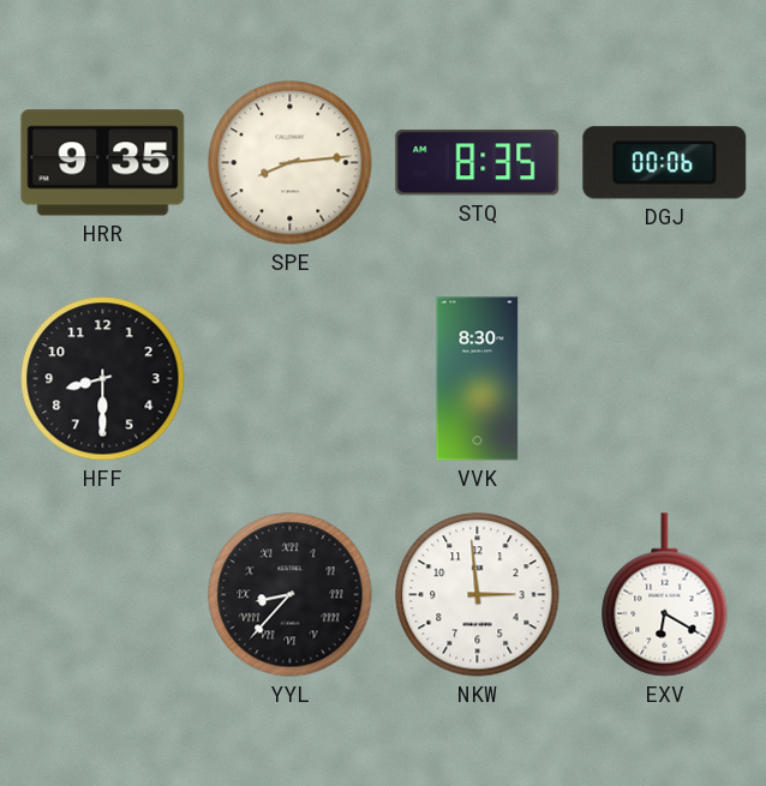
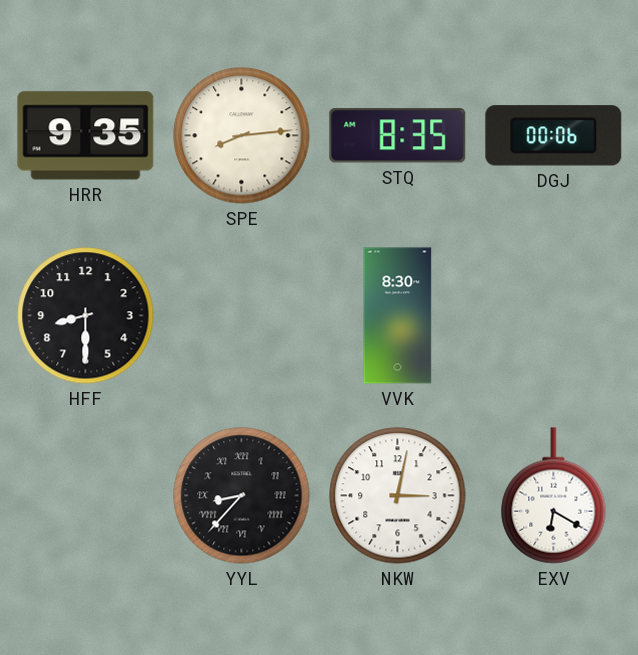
NKW: 2:59 -> 3:02
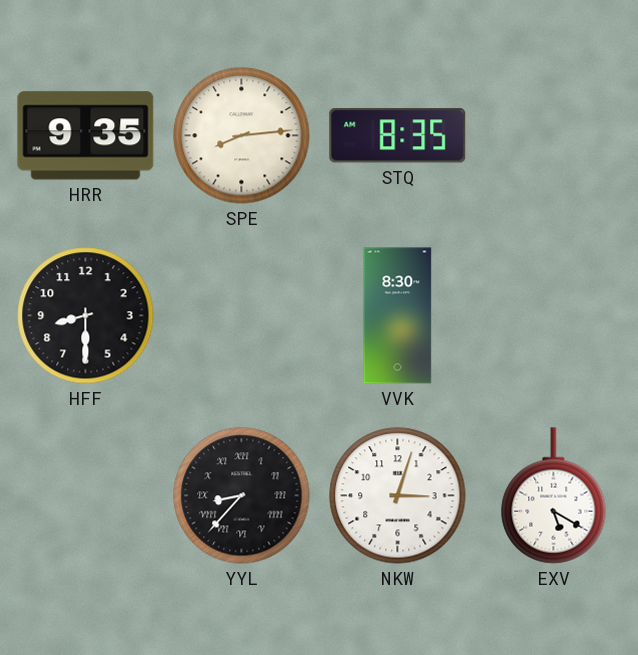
DGJ: 00:06 -> none
NKW: 3:02 -> 3:03
EXV: 6:20 -> 5:20
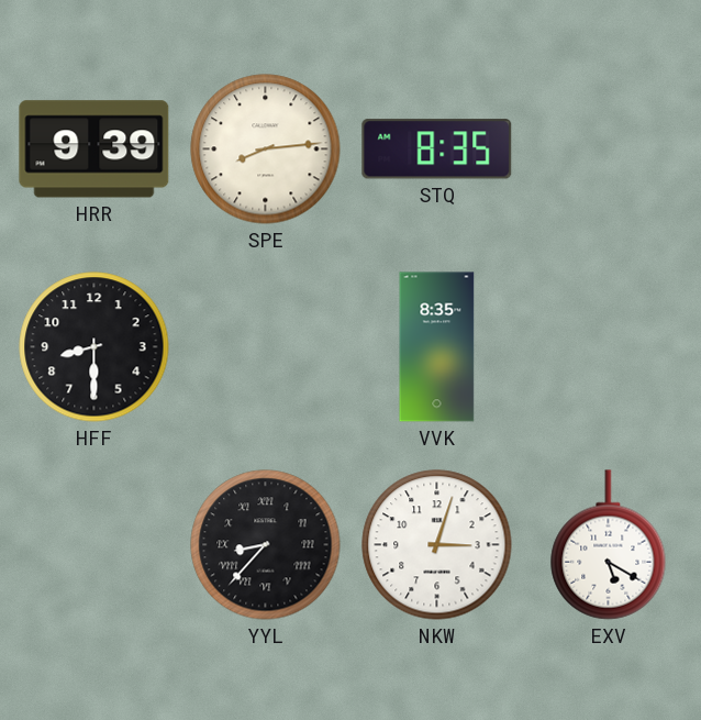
HRR: 9:35 -> 9:39
VVK: 8:30 -> 8:35
